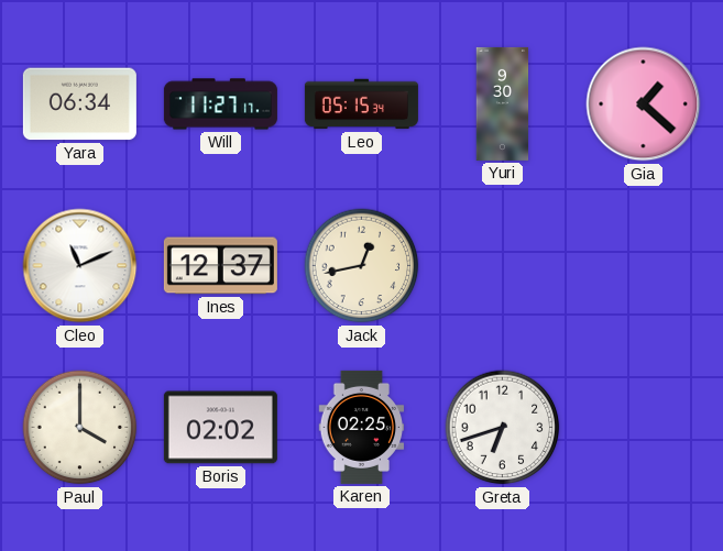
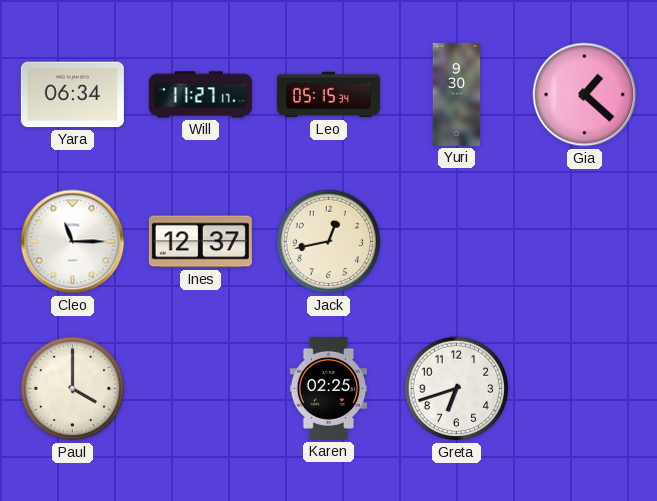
Cleo: 11:11 -> 11:15
Boris: 02:02 -> none
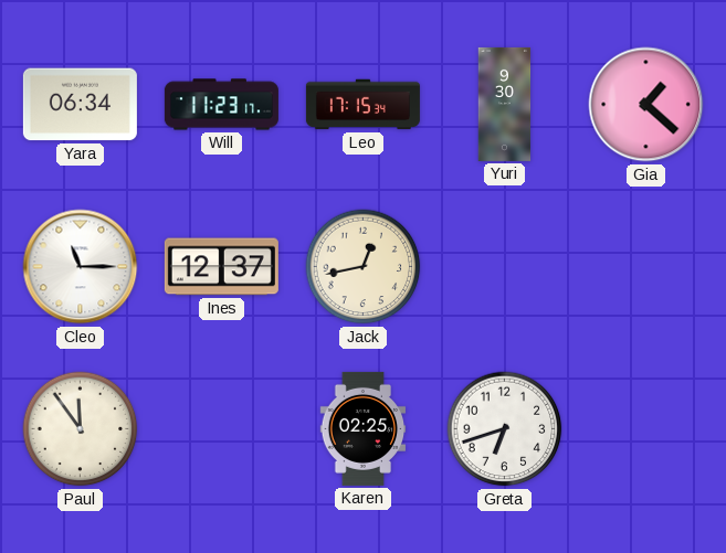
Will: 11:27 -> 11:23
Leo: 05:15 -> 17:15
Paul: 4:00 -> 11:54
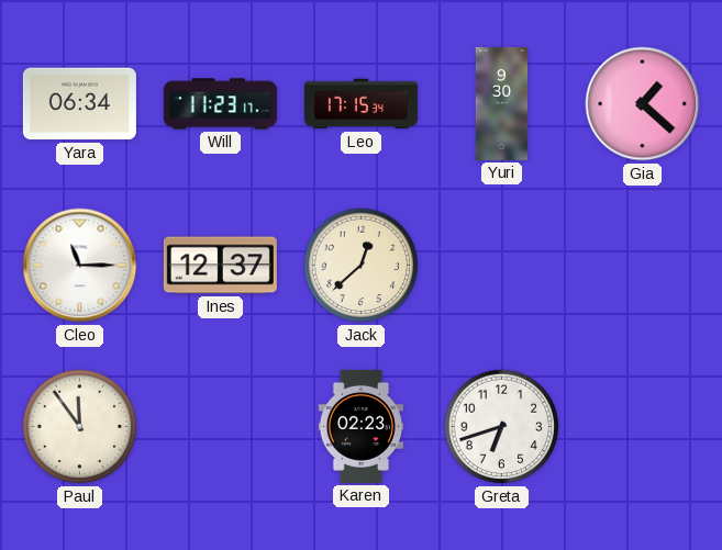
Jack: 12:43 -> 12:38
Karen: 02:25 -> 02:23
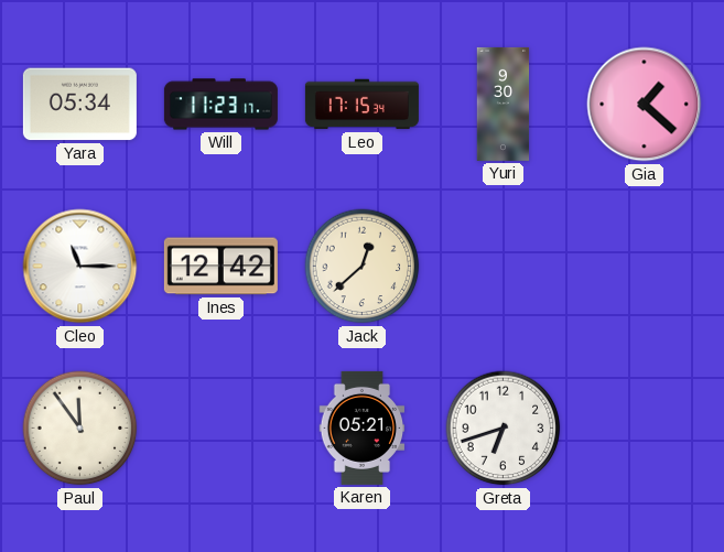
Yara: 06:34 -> 05:34
Ines: 12:37 -> 12:42
Karen: 02:23 -> 05:21
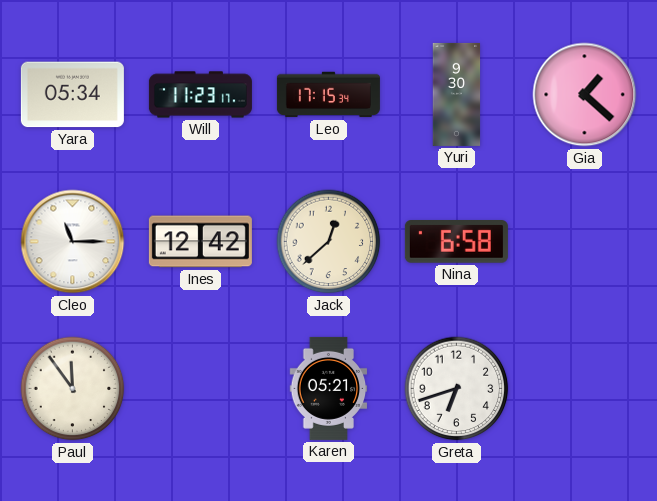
Nina: none -> 6:58
